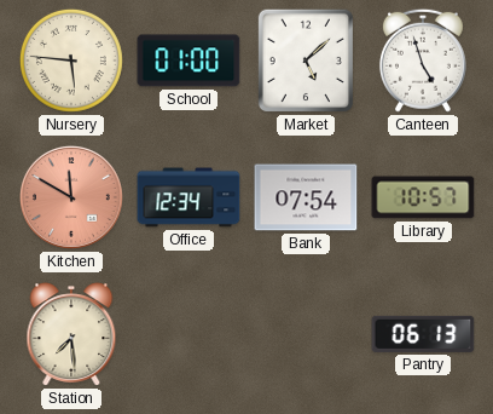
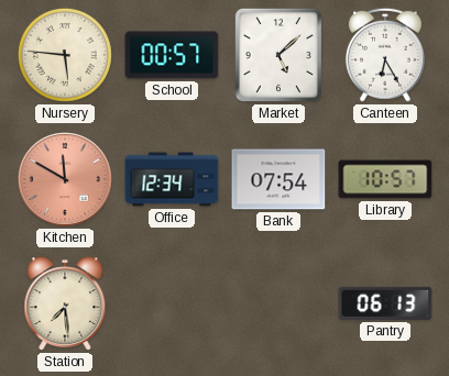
School: 01:00 -> 00:57
Canteen: 4:57 -> 6:25
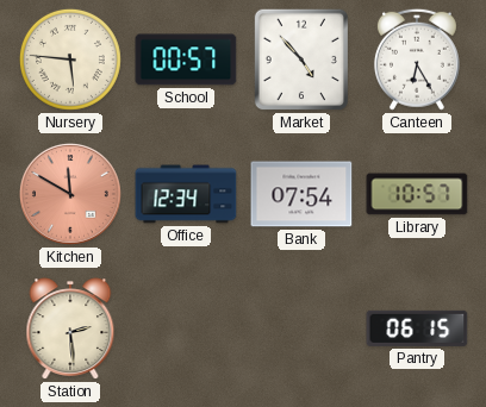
Market: 5:08 -> 4:53
Station: 7:29 -> 2:29
Pantry: 06:13 -> 06:15
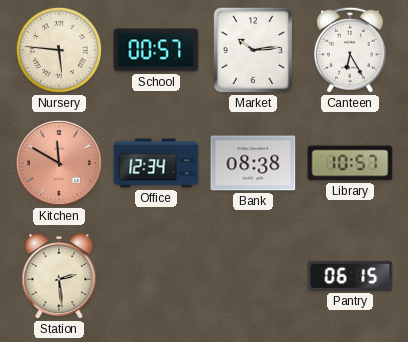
Market: 4:53 -> 10:14
Bank: 07:54 -> 08:38
